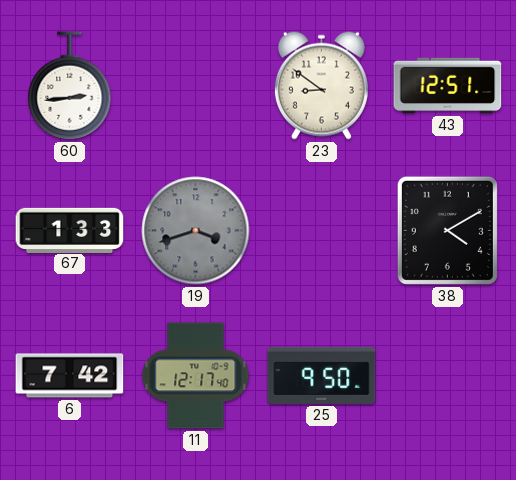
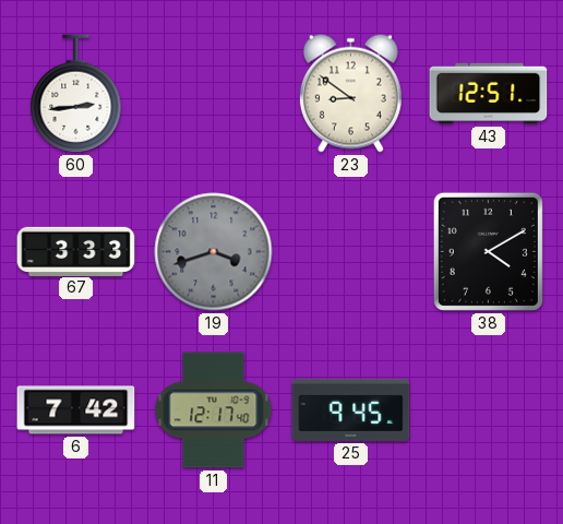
67: 1:33 -> 3:33
25: 9:50 -> 9:45
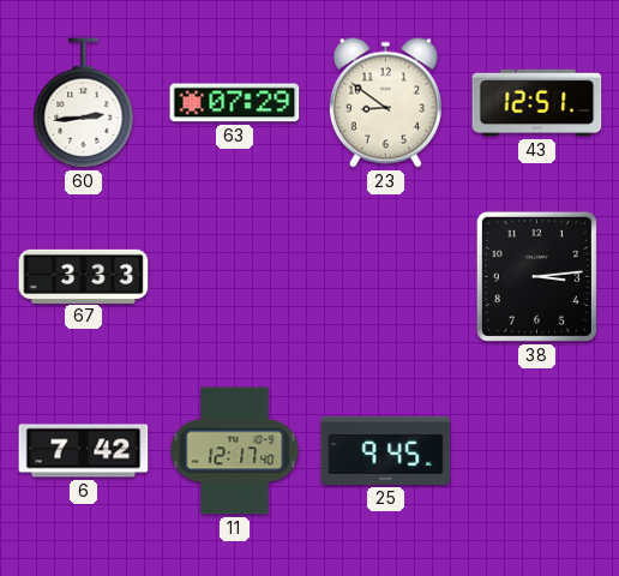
63: none -> 07:29
19: 3:42 -> none
38: 4:10 -> 3:14
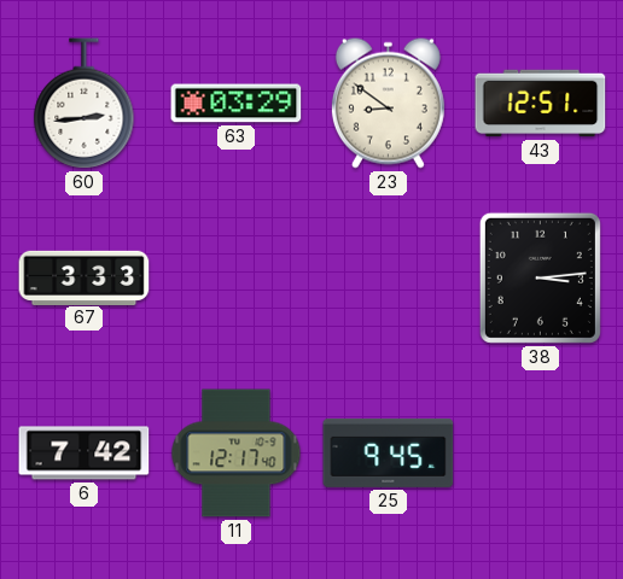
63: 07:29 -> 03:29
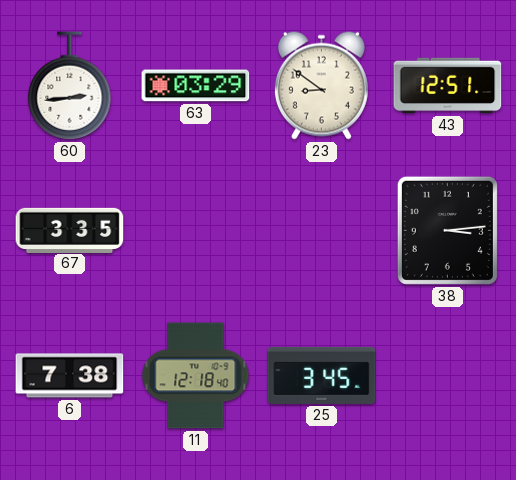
67: 3:33 -> 3:35
6: 7:42 -> 7:38
11: 12:17 -> 12:18
25: 9:45 -> 3:45
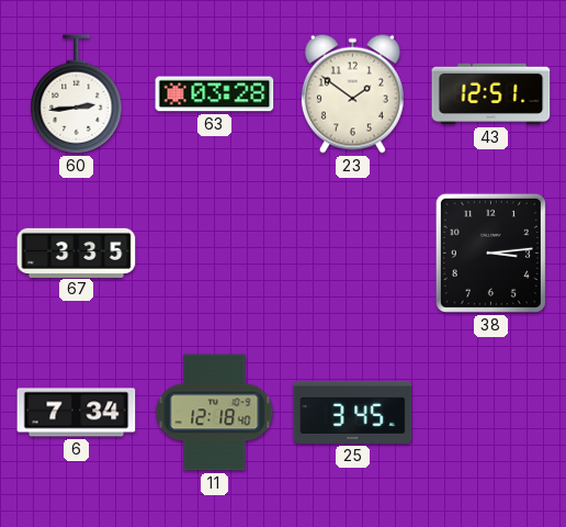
63: 03:29 -> 03:28
23: 8:51 -> 1:51
6: 7:38 -> 7:34
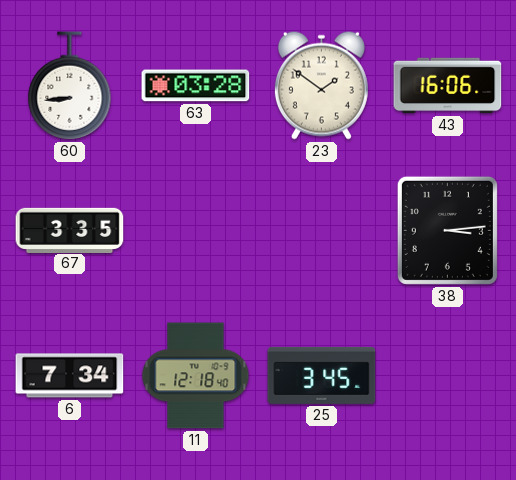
60: 2:44 -> 8:44
43: 12:51 -> 16:06
